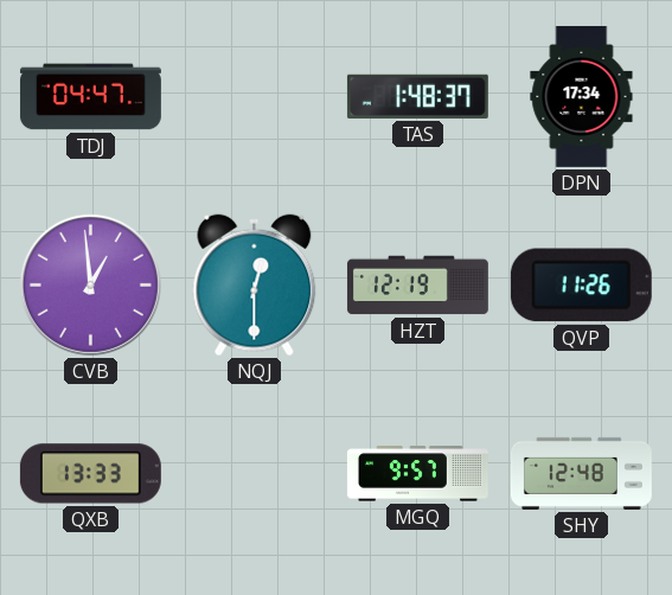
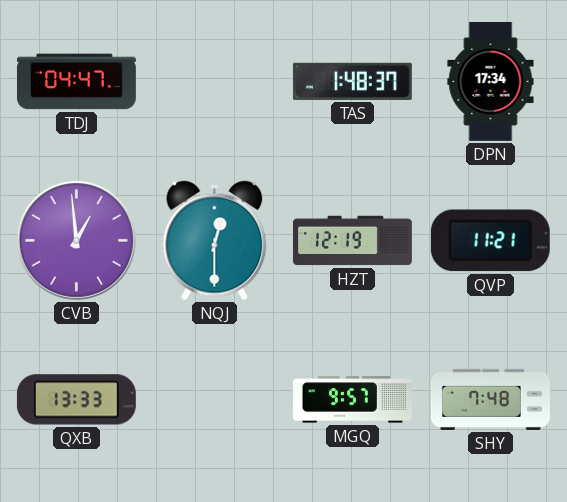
QVP: 11:26 -> 11:21
SHY: 12:48 -> 7:48
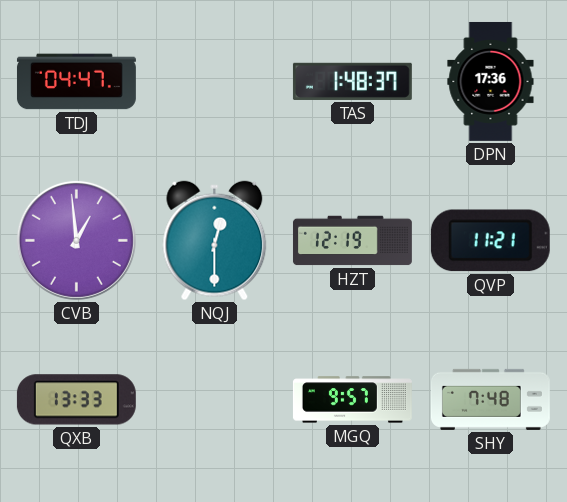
DPN: 17:34 -> 17:36
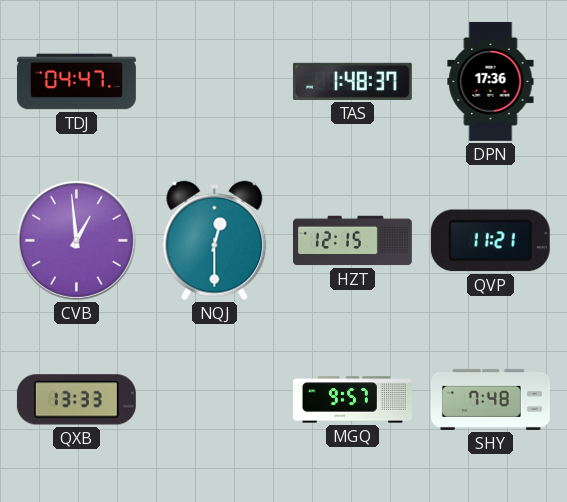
HZT: 12:19 -> 12:15
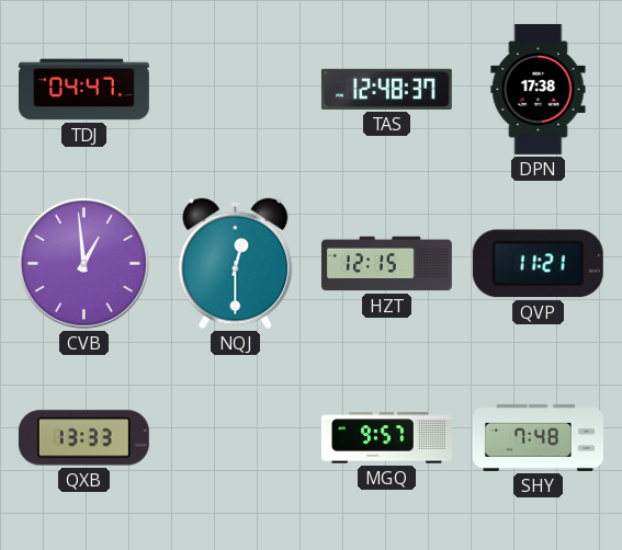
TAS: 1:48 -> 12:48
DPN: 17:36 -> 17:38
